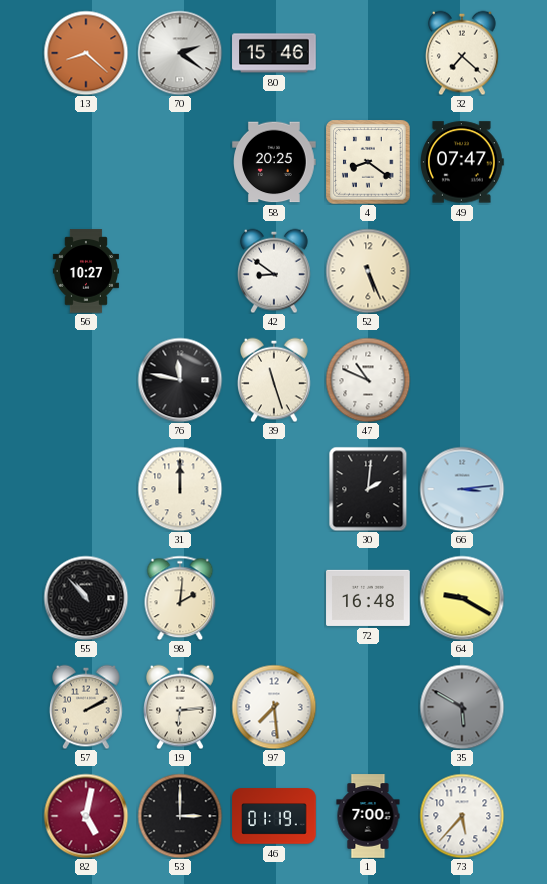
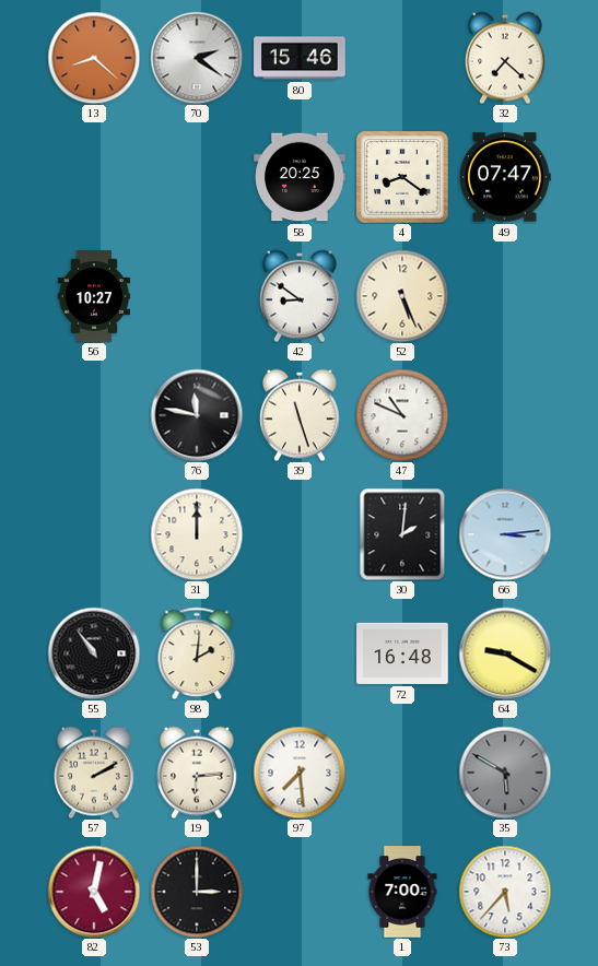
55: 10:53 -> 10:54
46: 01:19 -> none
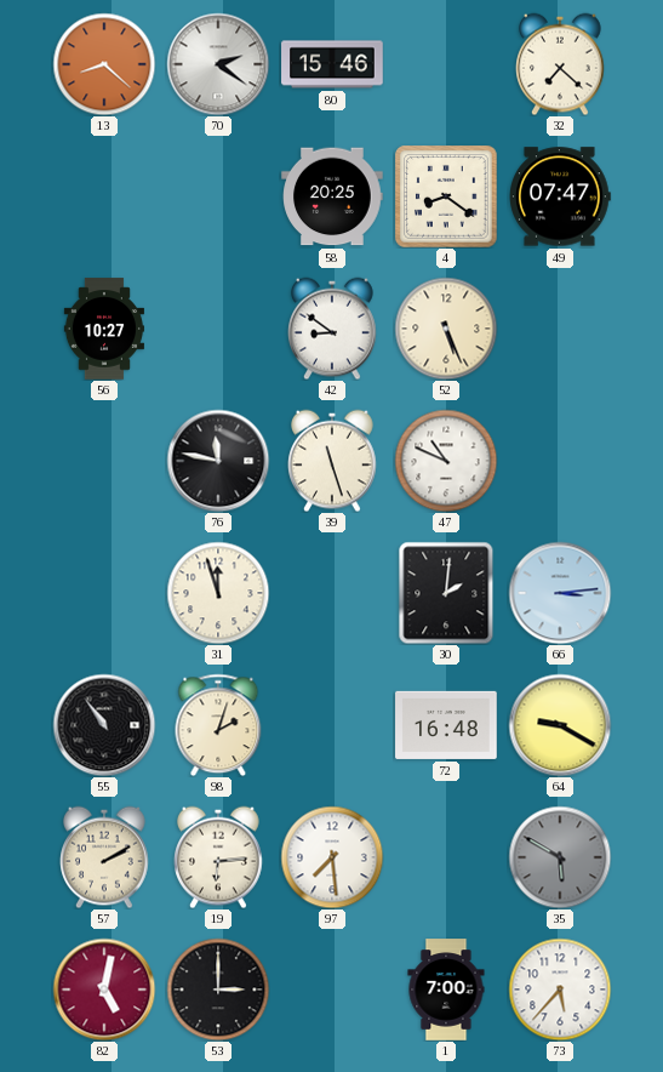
31: 12:00 -> 11:57
98: 2:01 -> 2:03
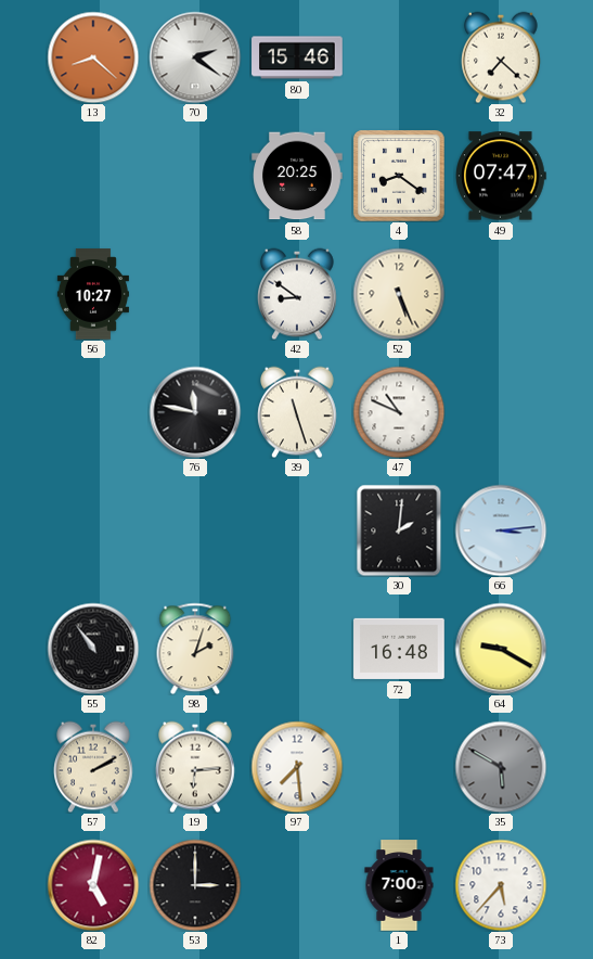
31: 11:57 -> none
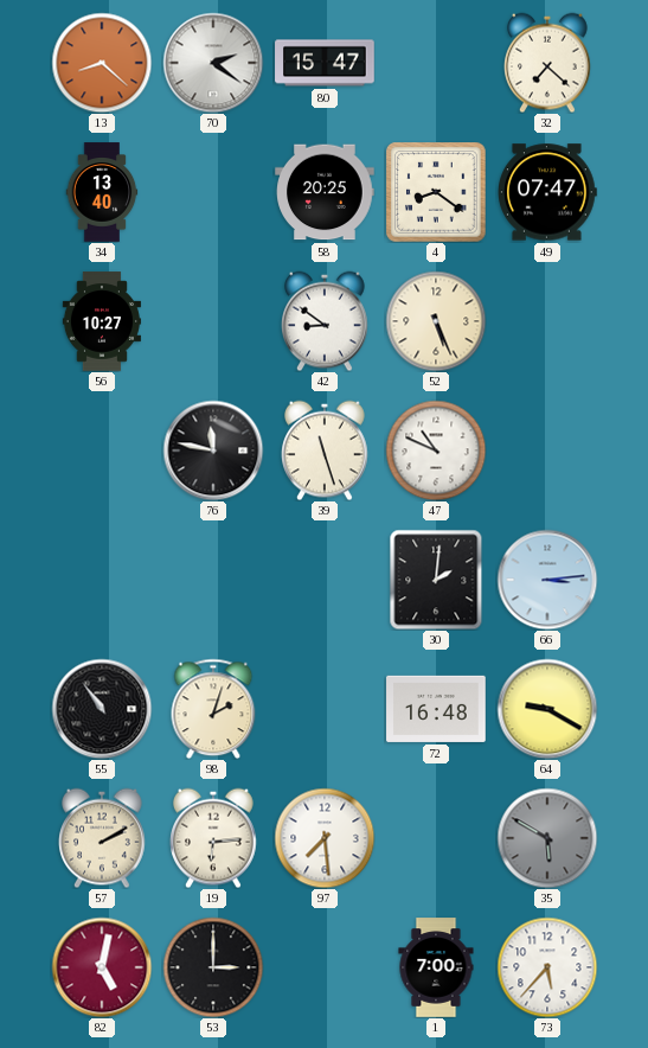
80: 15:46 -> 15:47
34: none -> 13:40
